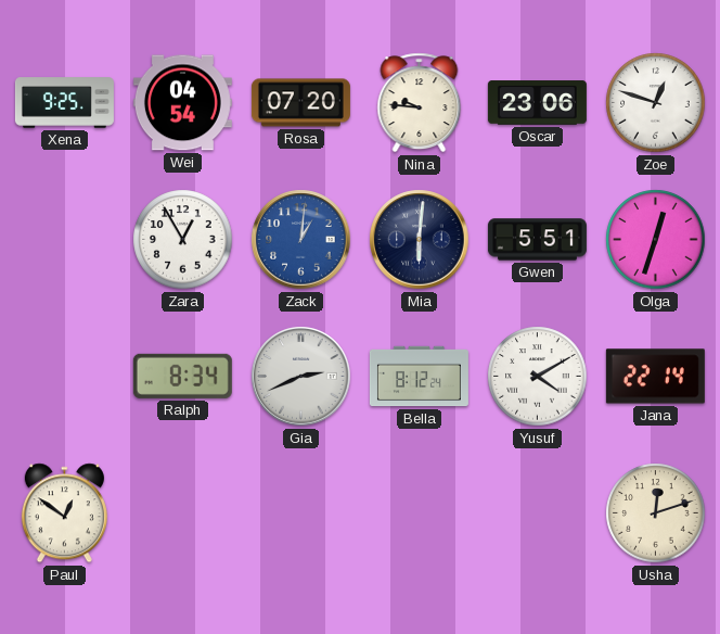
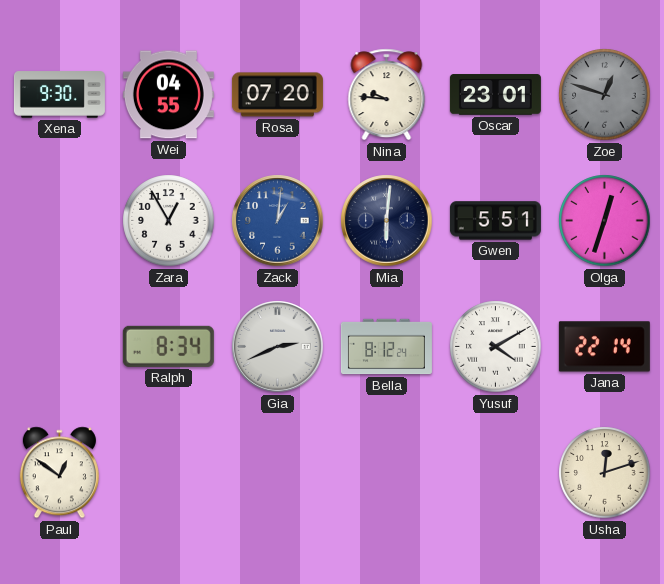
Xena: 9:25 -> 9:30
Wei: 04:54 -> 04:55
Oscar: 23:06 -> 23:01
Zoe dial: white -> grey
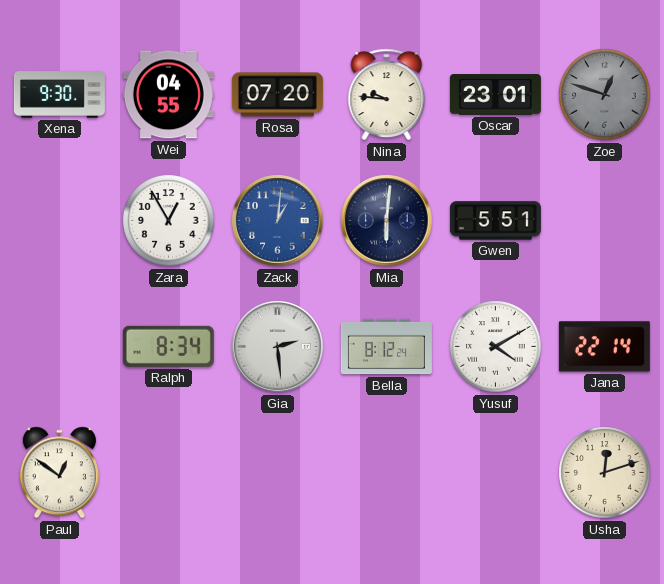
Olga: 12:33 -> none
Gia: 2:41 -> 2:29
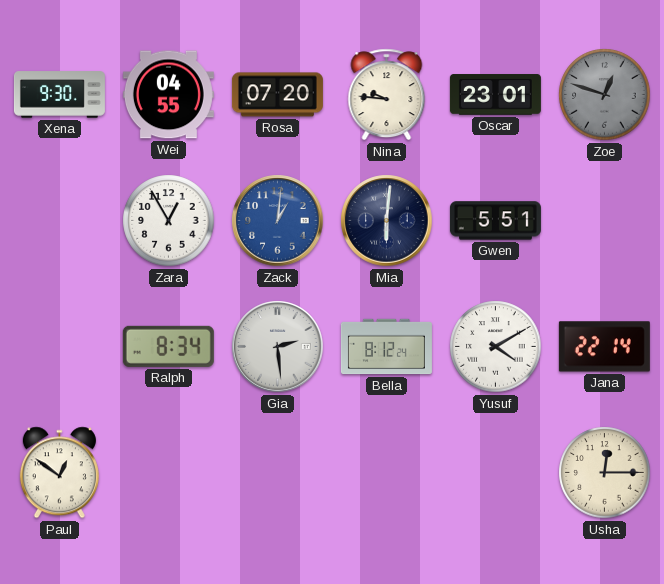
Usha: 12:12 -> 12:15
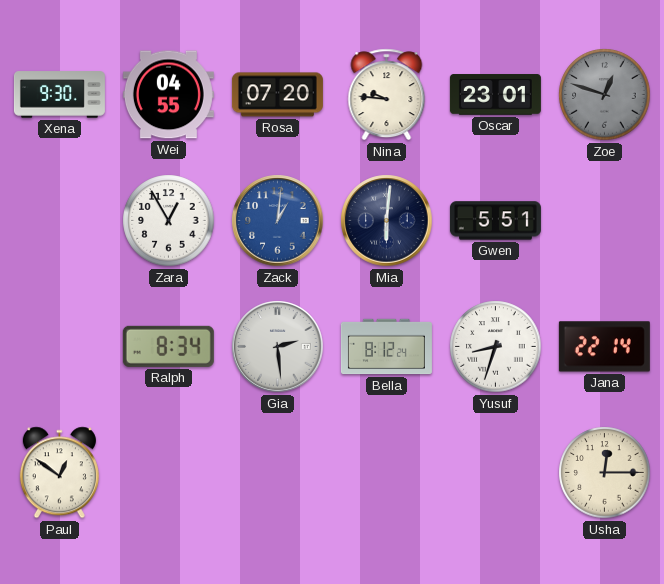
Yusuf: 4:10 -> 8:33
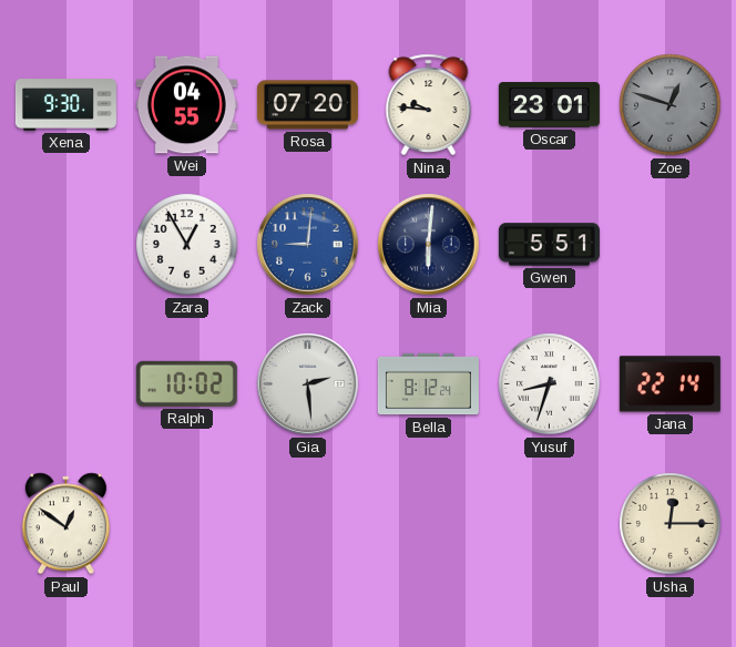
Zack: 1:01 -> 9:01
Ralph: 8:34 -> 10:02
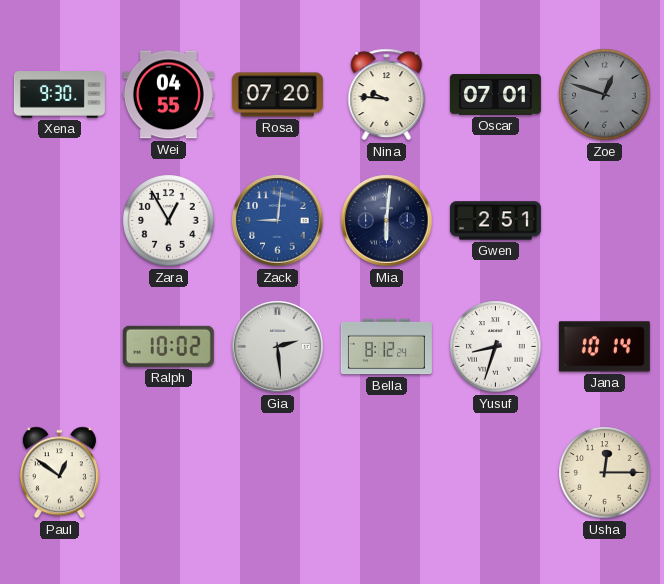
Oscar: 23:01 -> 07:01
Gwen: 5:51 -> 2:51
Jana: 22:14 -> 10:14
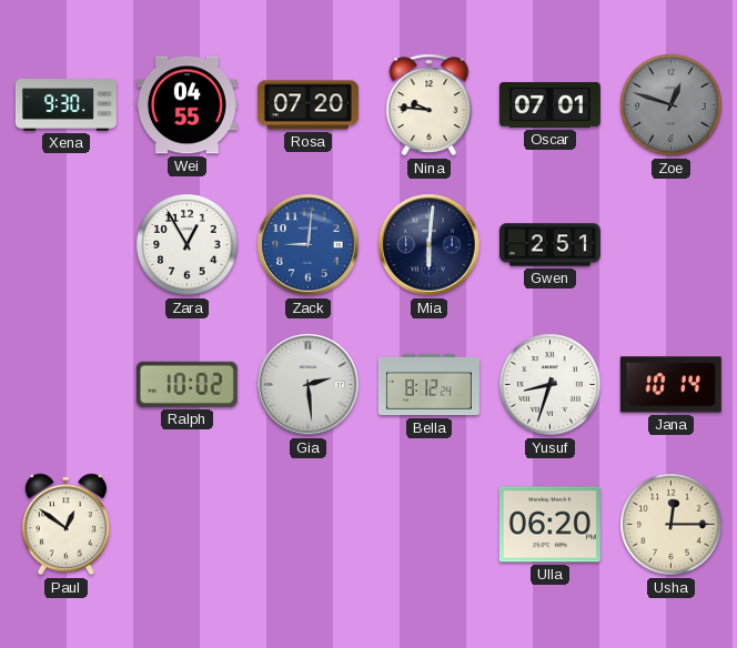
Ulla: none -> 06:20
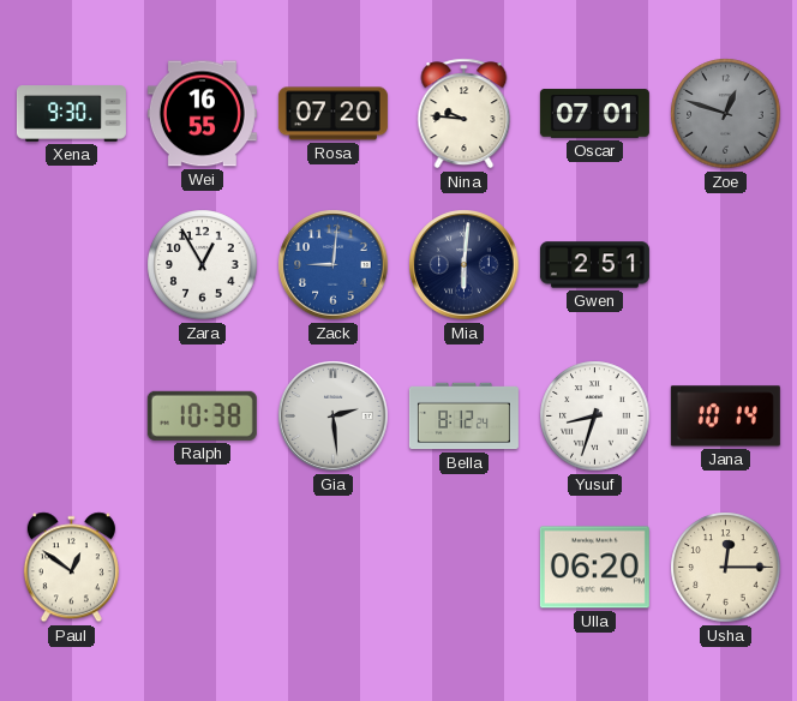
Wei: 04:55 -> 16:55
Ralph: 10:02 -> 10:38
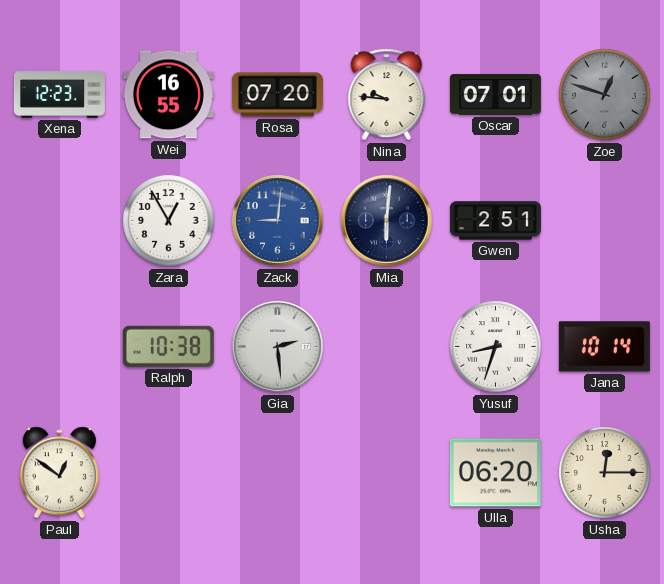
Xena: 9:30 -> 12:23
Bella: 8:12 -> none
